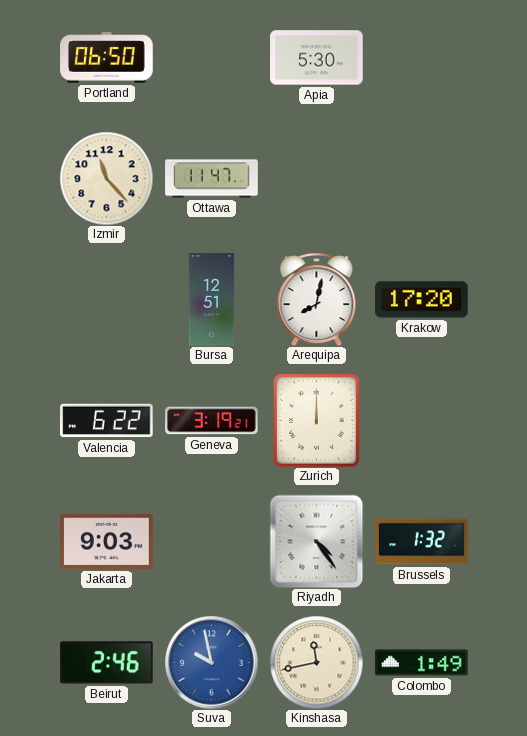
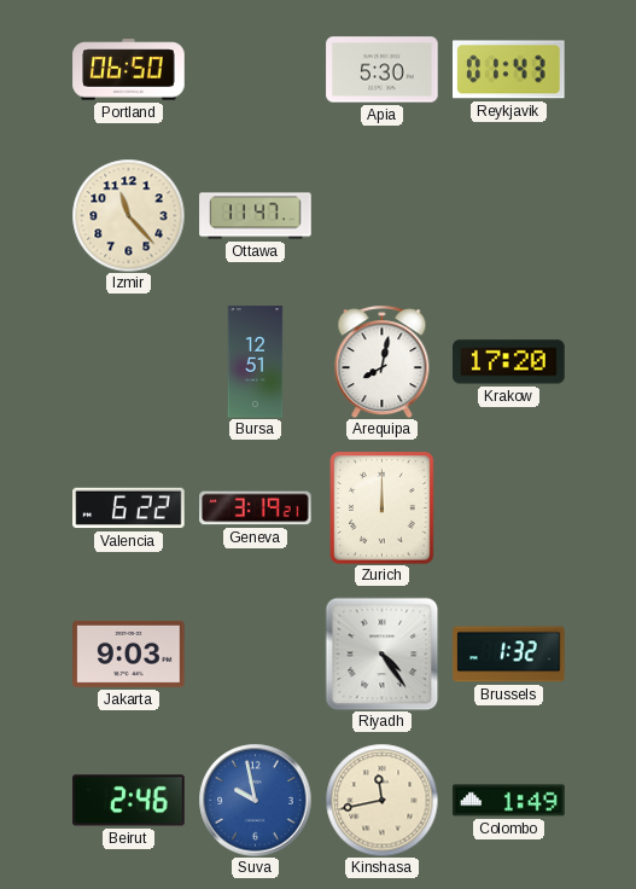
Reykjavik: none -> 01:43
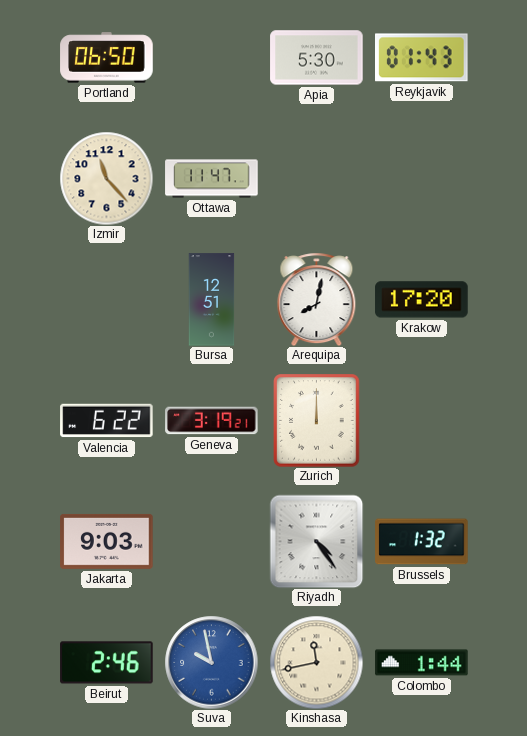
Colombo: 1:49 -> 1:44
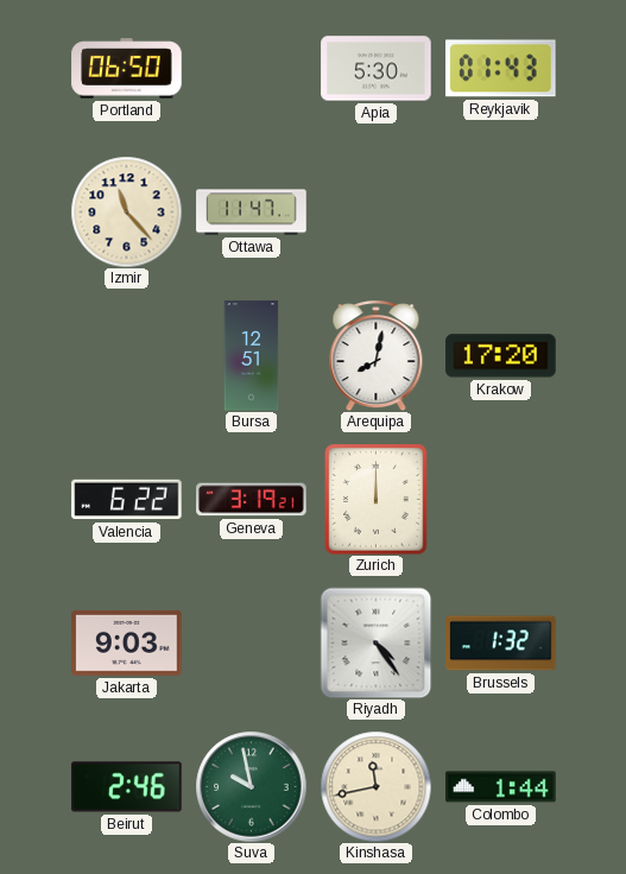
Suva dial: blue -> green
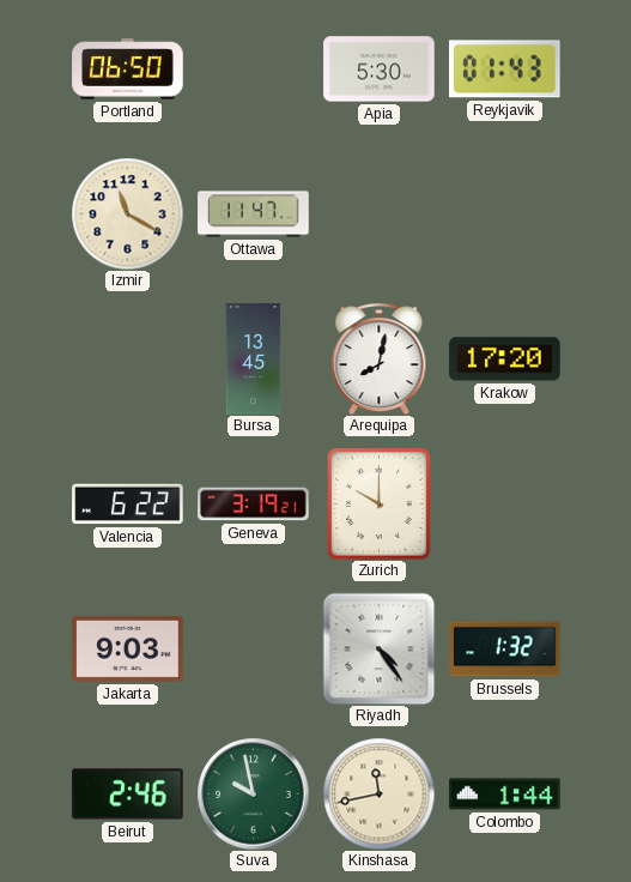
Izmir: 11:23 -> 11:20
Bursa: 12:51 -> 13:45
Zurich: 12:00 -> 10:00
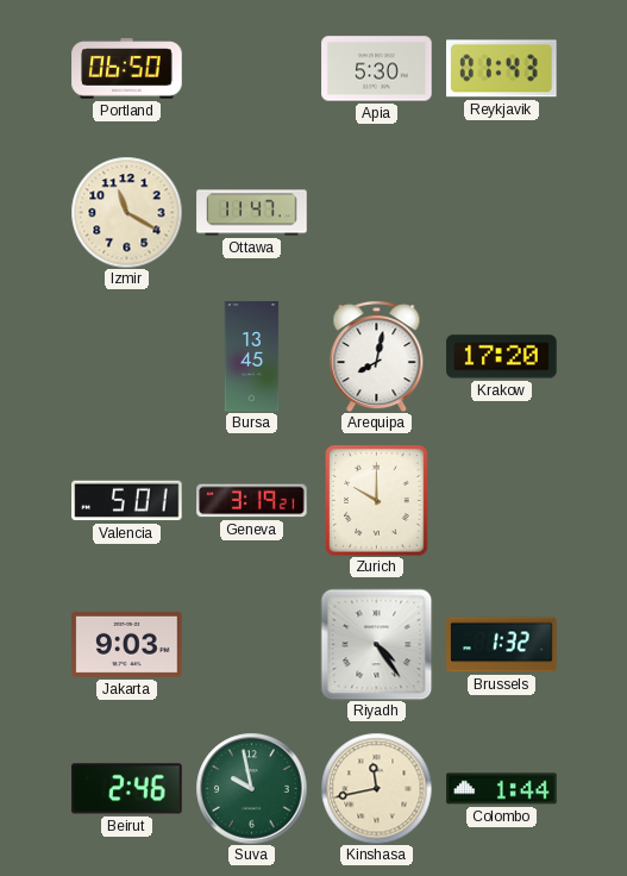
Valencia: 6:22 -> 5:01
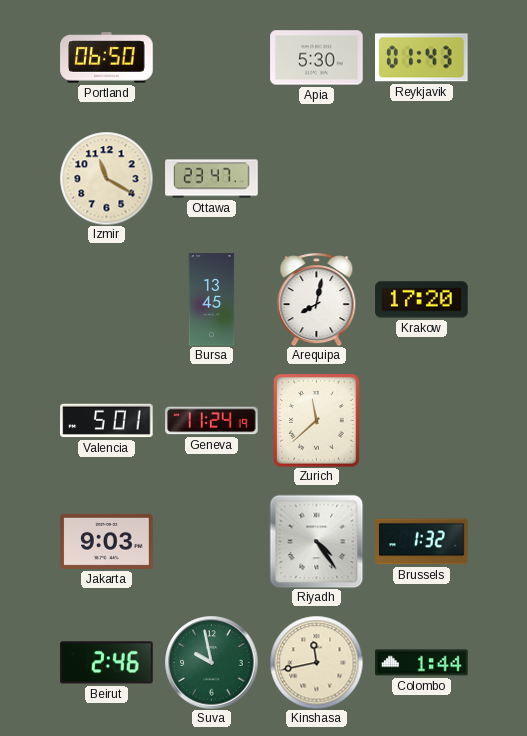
Ottawa: 11:47 -> 23:47
Geneva: 3:19 -> 11:24
Zurich: 10:00 -> 11:38
